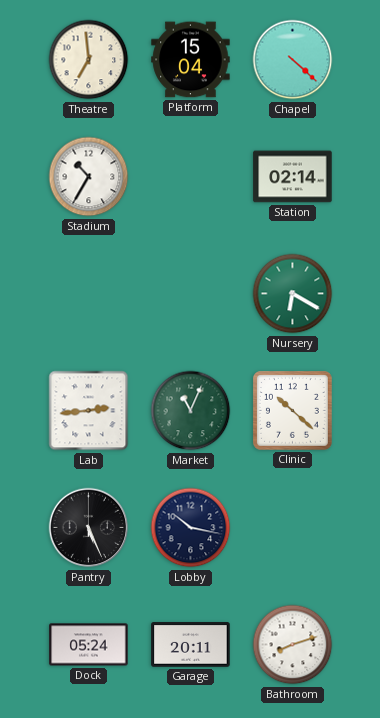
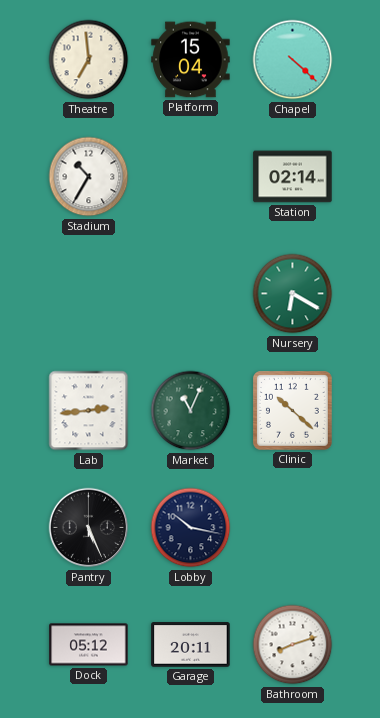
Dock: 05:24 -> 05:12
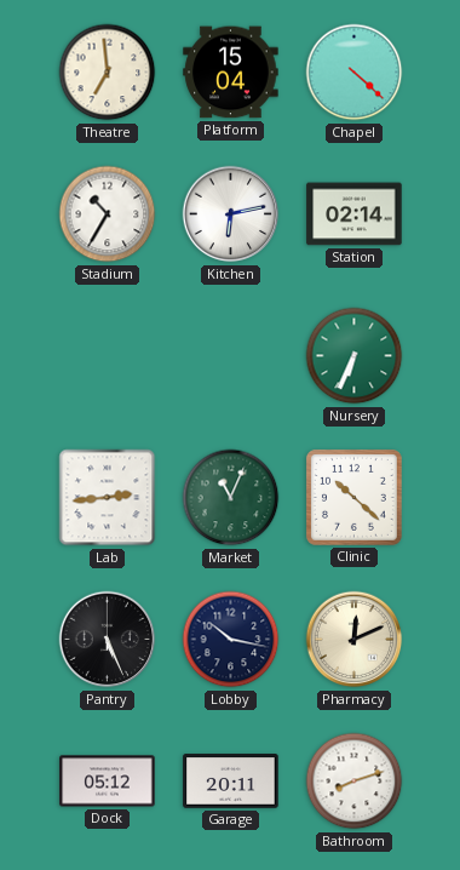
Kitchen: none -> 6:13
Nursery: 6:20 -> 6:34
Pharmacy: none -> 12:11
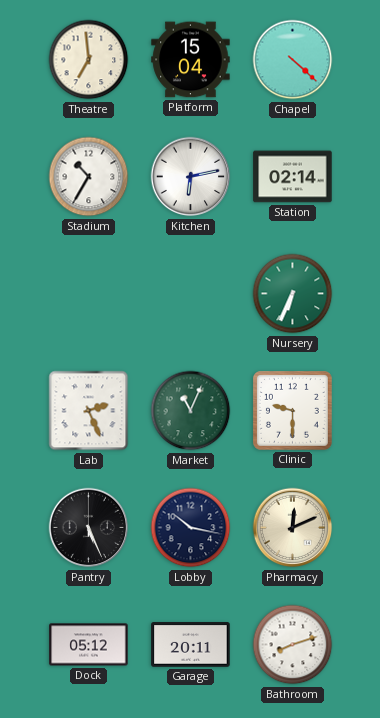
Lab: 2:44 -> 2:26
Clinic: 10:22 -> 9:30
